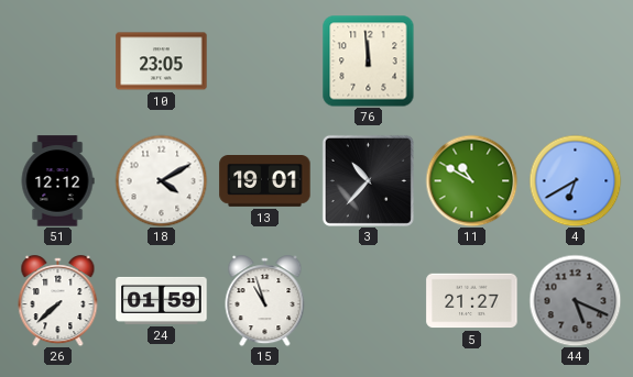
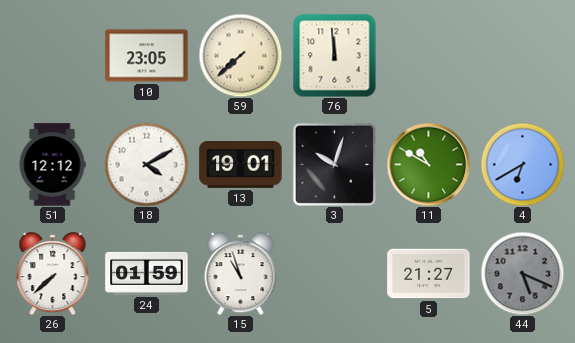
59: none -> 7:38
3: 10:37 -> 10:03
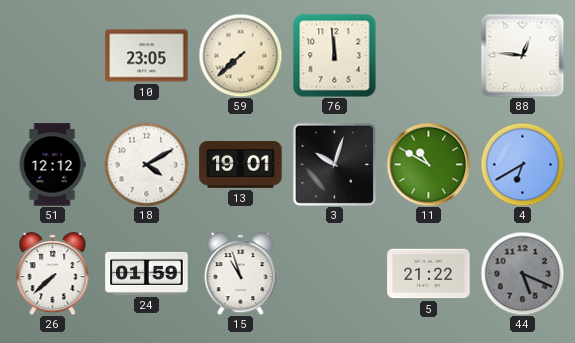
88: none -> 12:46
5: 21:27 -> 21:22
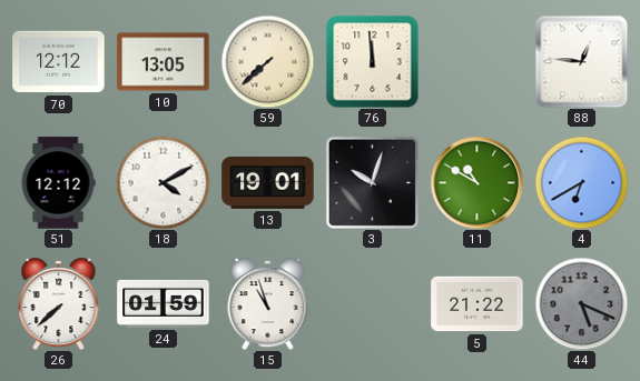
70: none -> 12:12
10: 23:05 -> 13:05
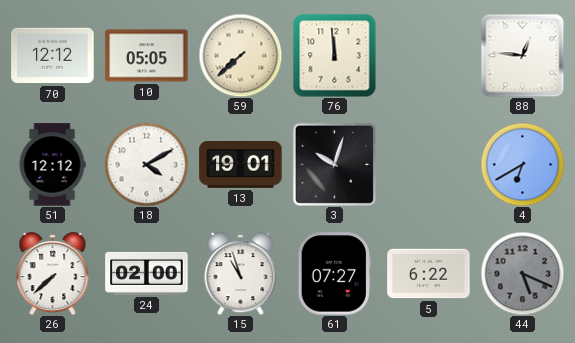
10: 13:05 -> 05:05
11: 10:50 -> none
24: 01:59 -> 02:00
61: none -> 07:27
5: 21:22 -> 6:22
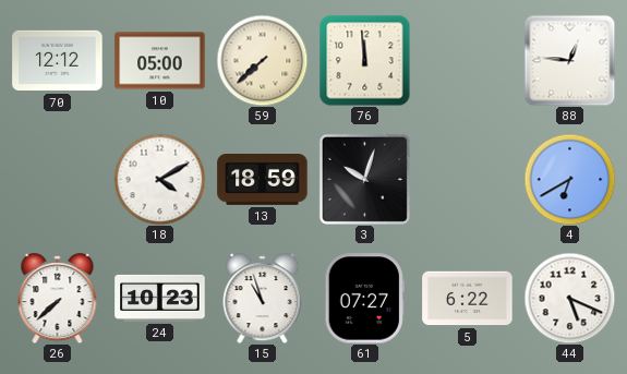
10: 05:05 -> 05:00
51: 12:12 -> none
13: 19:01 -> 18:59
24: 02:00 -> 10:23
44 dial: grey -> white
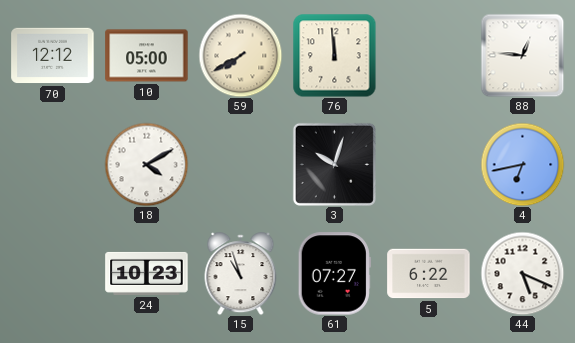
59: 7:38 -> 7:40
13: 18:59 -> none
4: 6:40 -> 6:43
26: 7:38 -> none
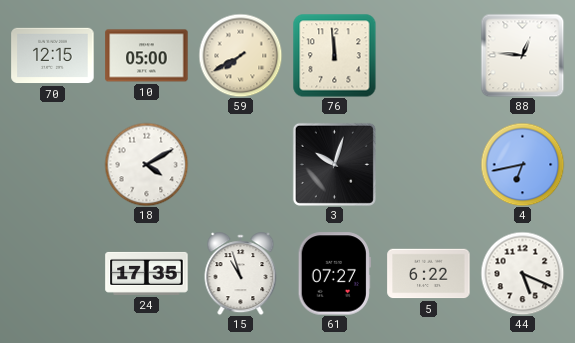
70: 12:12 -> 12:15
24: 10:23 -> 17:35
